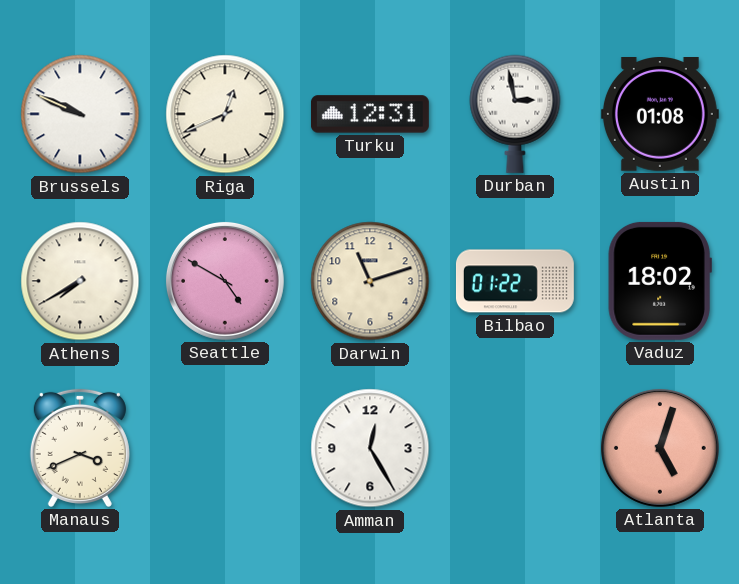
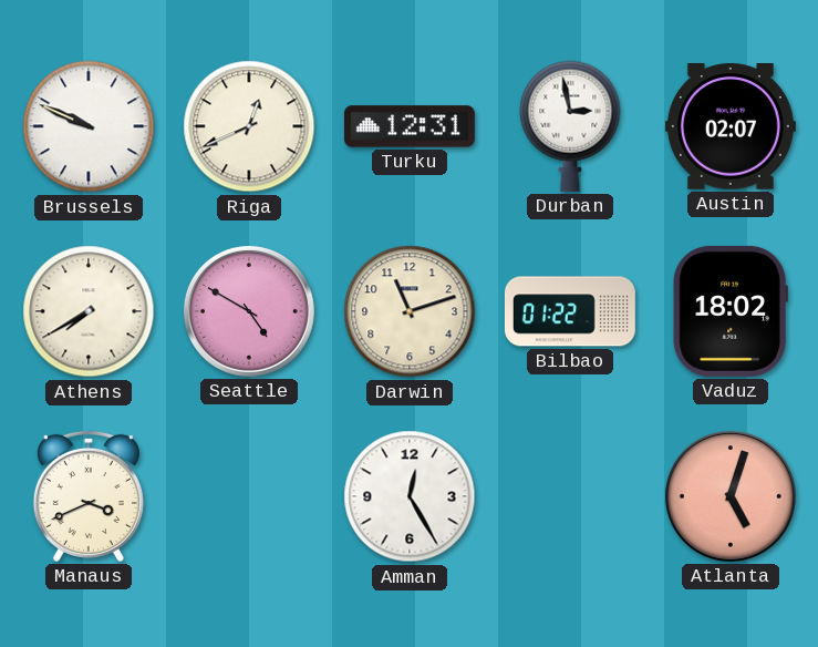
Austin: 01:08 -> 02:07
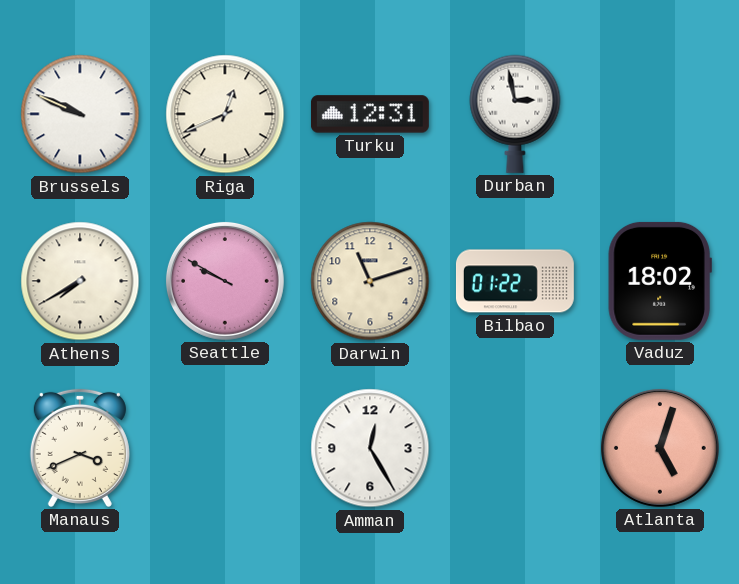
Austin: 02:07 -> none
Seattle: 4:50 -> 9:50
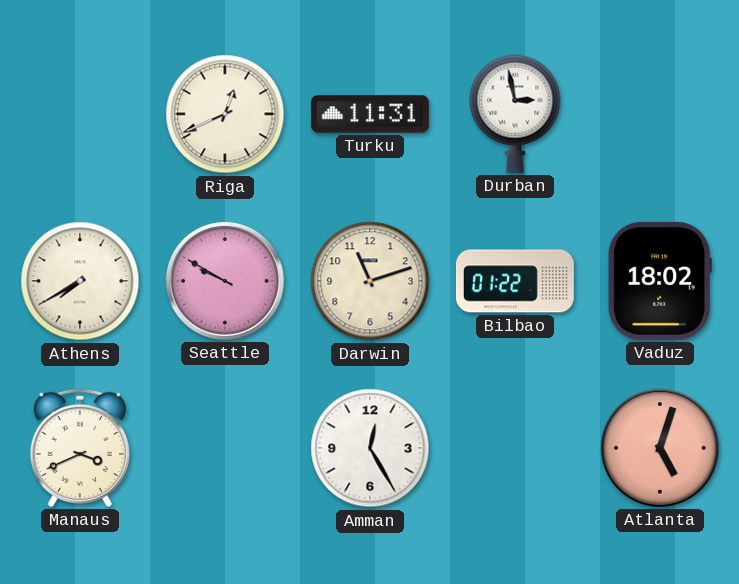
Brussels: 9:49 -> none
Turku: 12:31 -> 11:31
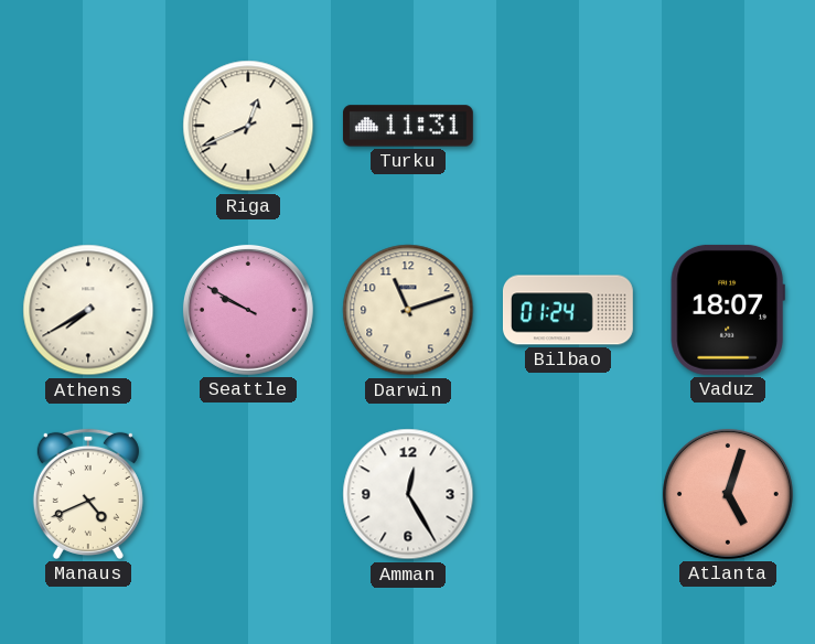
Durban: 2:58 -> none
Bilbao: 01:22 -> 01:24
Vaduz: 18:02 -> 18:07
Manaus: 3:41 -> 4:41
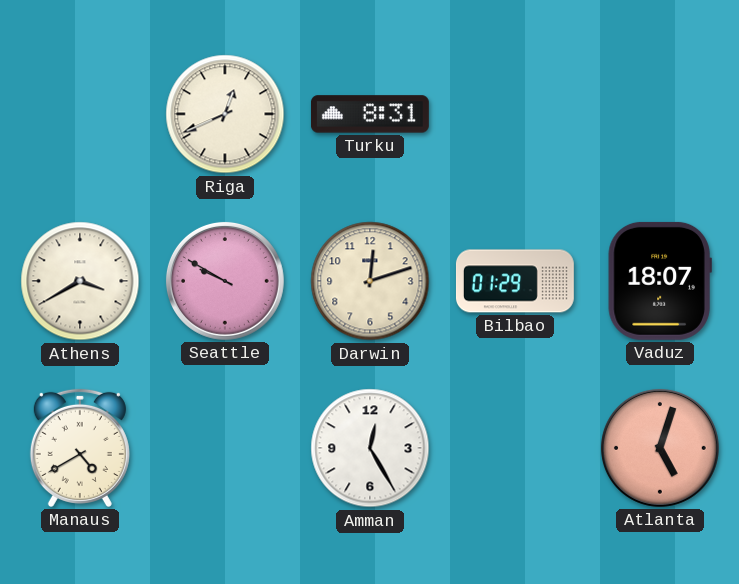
Turku: 11:31 -> 8:31
Athens: 7:40 -> 3:40
Darwin: 11:12 -> 12:12
Bilbao: 01:24 -> 01:29
Manaus: 4:41 -> 4:40
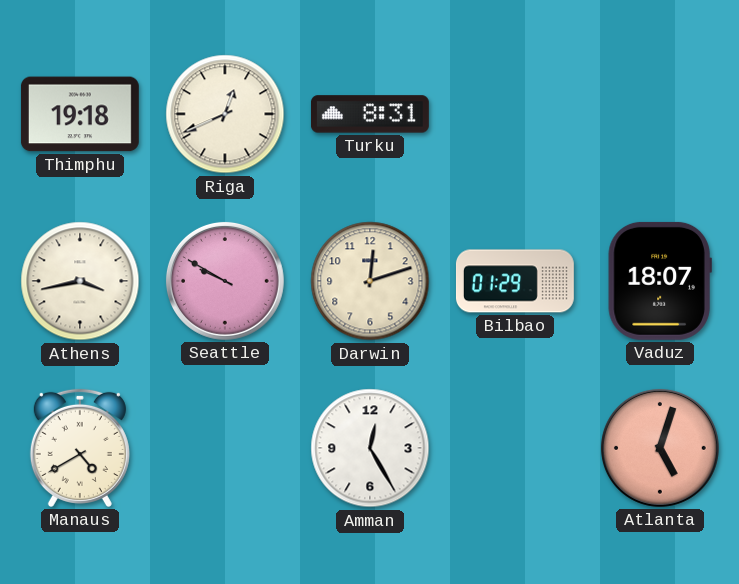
Thimphu: none -> 19:18
Athens: 3:40 -> 3:43
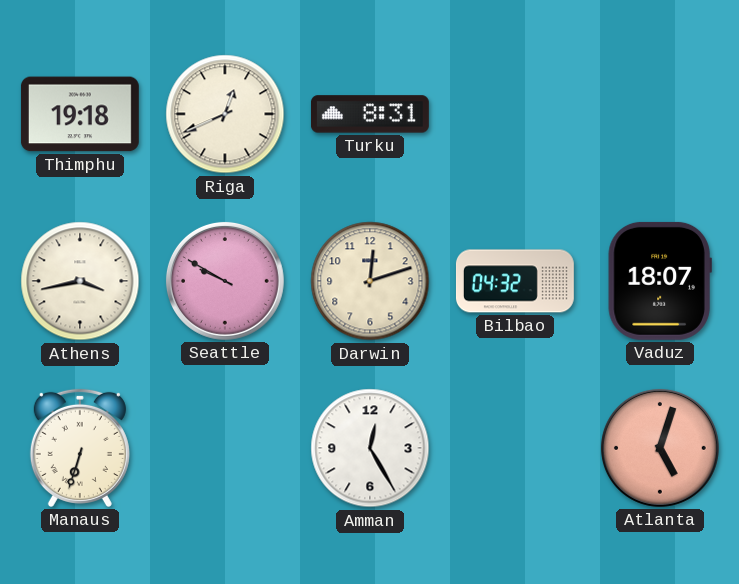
Bilbao: 01:29 -> 04:32
Manaus: 4:40 -> 6:33
